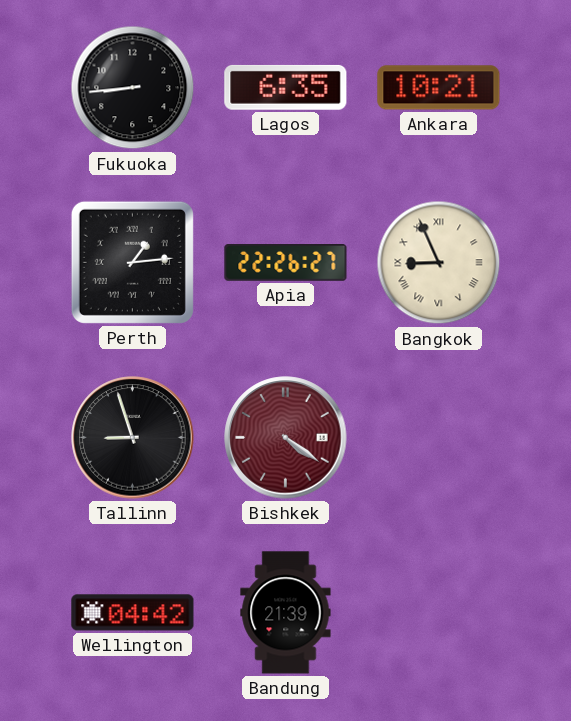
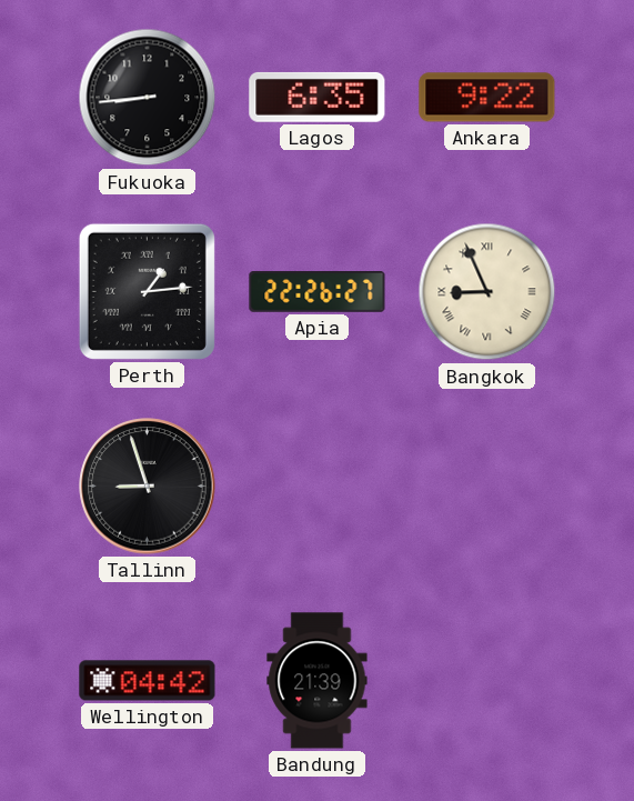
Ankara: 10:21 -> 9:22
Bishkek: 4:21 -> none
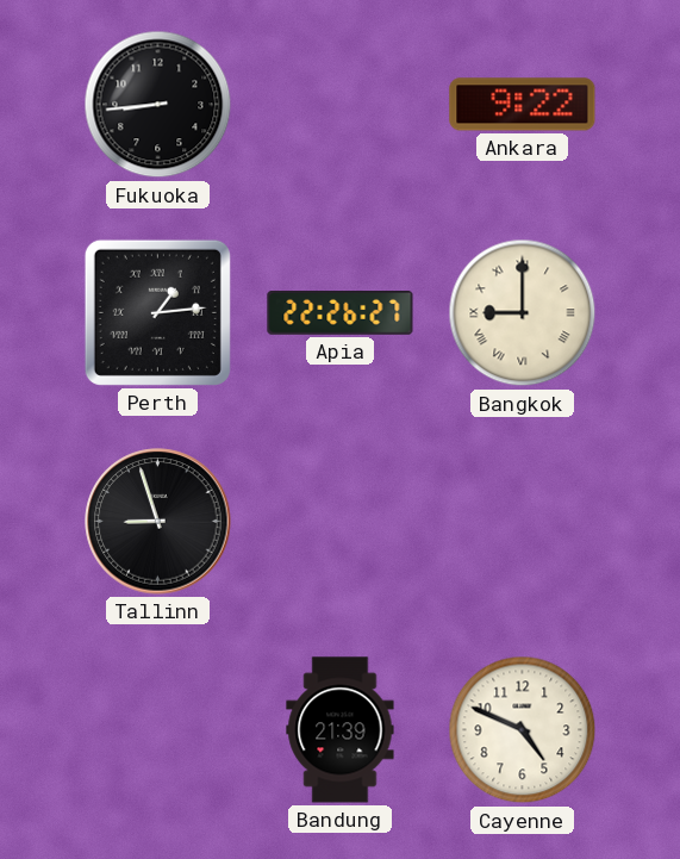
Lagos: 6:35 -> none
Bangkok: 8:56 -> 9:00
Wellington: 04:42 -> none
Cayenne: none -> 4:49
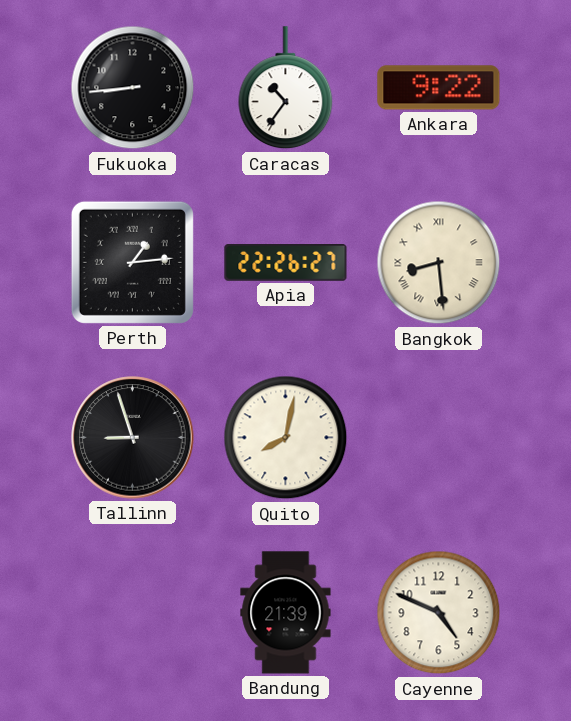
Caracas: none -> 10:36
Bangkok: 9:00 -> 8:29
Quito: none -> 8:02
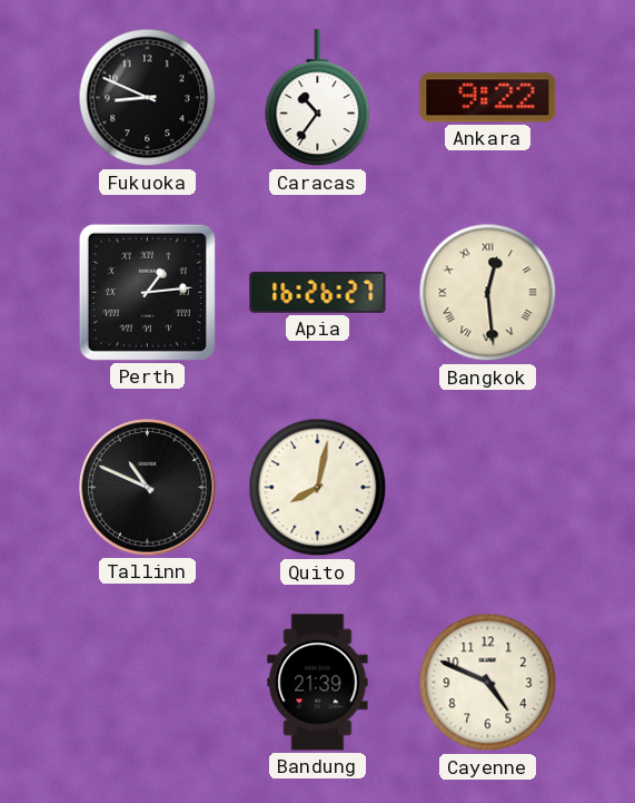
Fukuoka: 8:44 -> 8:49
Apia: 22:26 -> 16:26
Bangkok: 8:29 -> 12:29
Tallinn: 8:57 -> 10:49
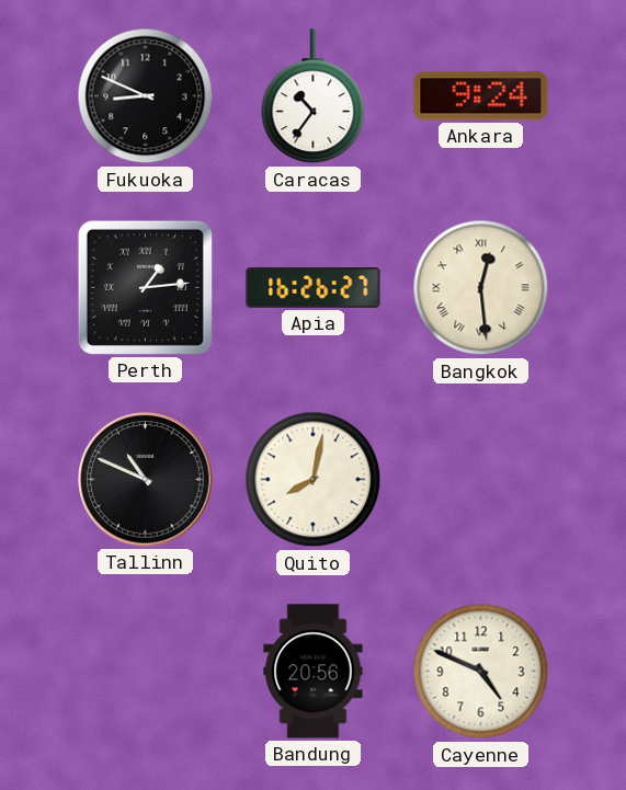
Ankara: 9:22 -> 9:24
Bandung: 21:39 -> 20:56
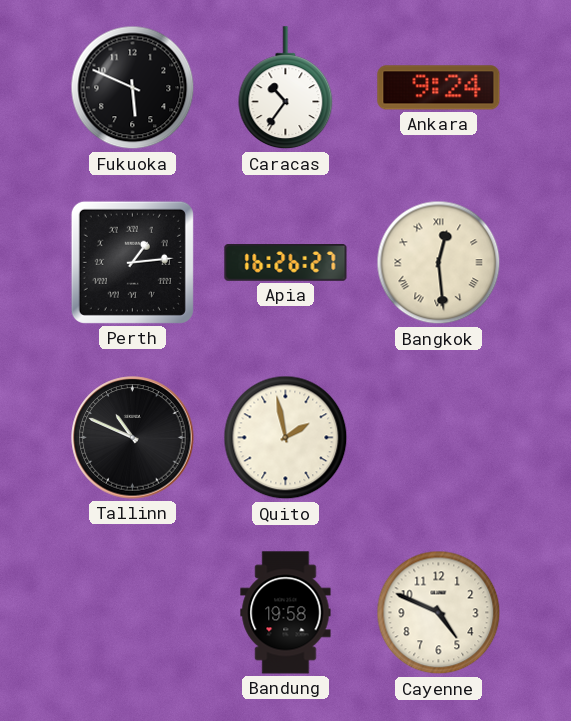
Fukuoka: 8:49 -> 5:49
Quito: 8:02 -> 1:58
Bandung: 20:56 -> 19:58
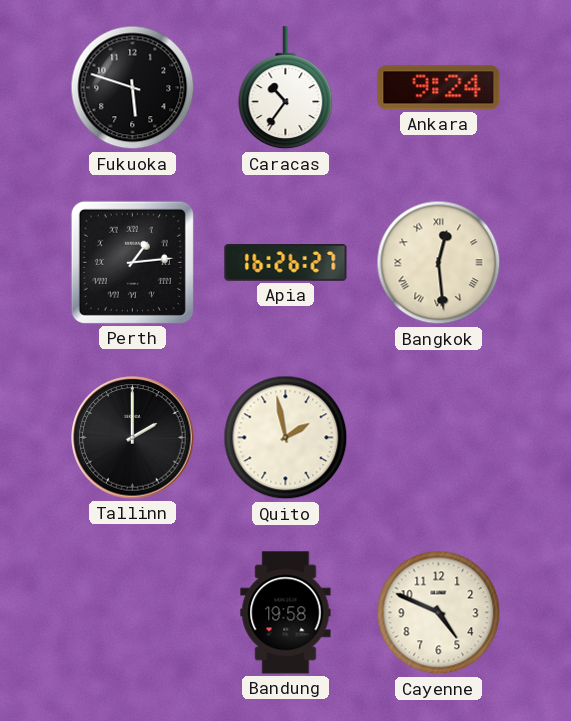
Fukuoka: 5:49 -> 5:48
Tallinn: 10:49 -> 2:00
